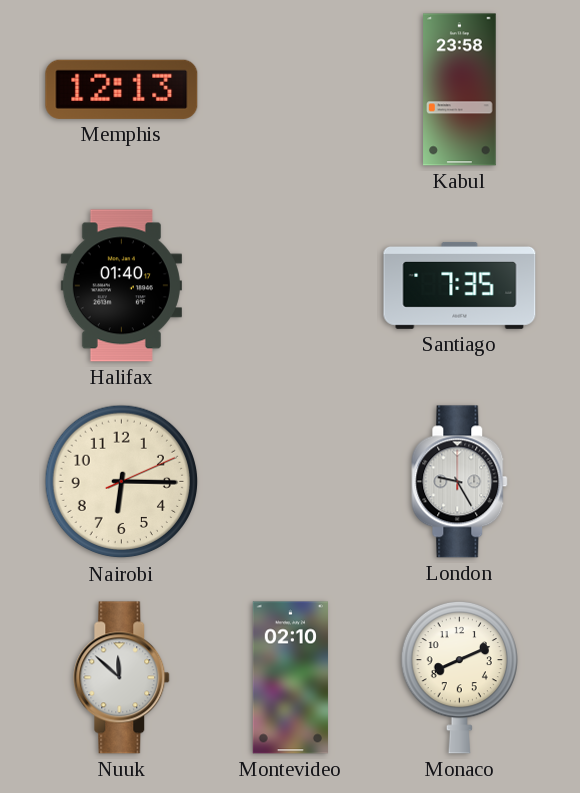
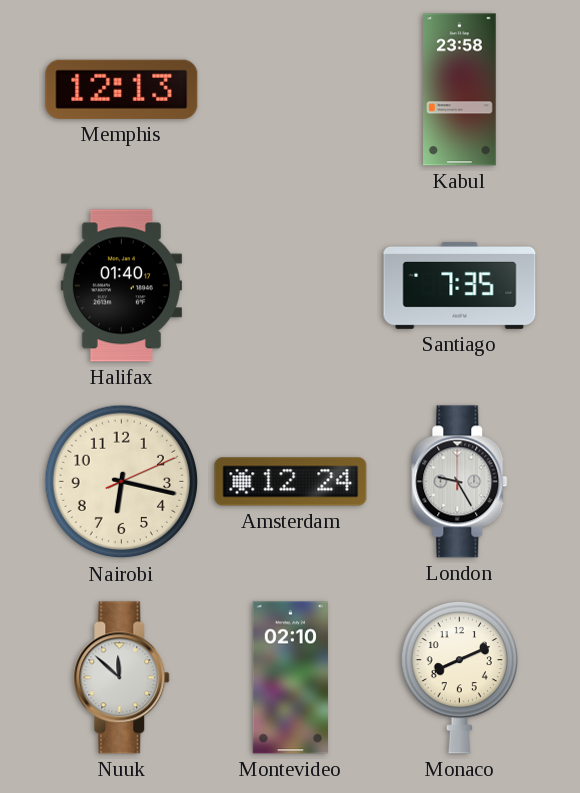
Nairobi: 6:15 -> 6:17
Amsterdam: none -> 12:24
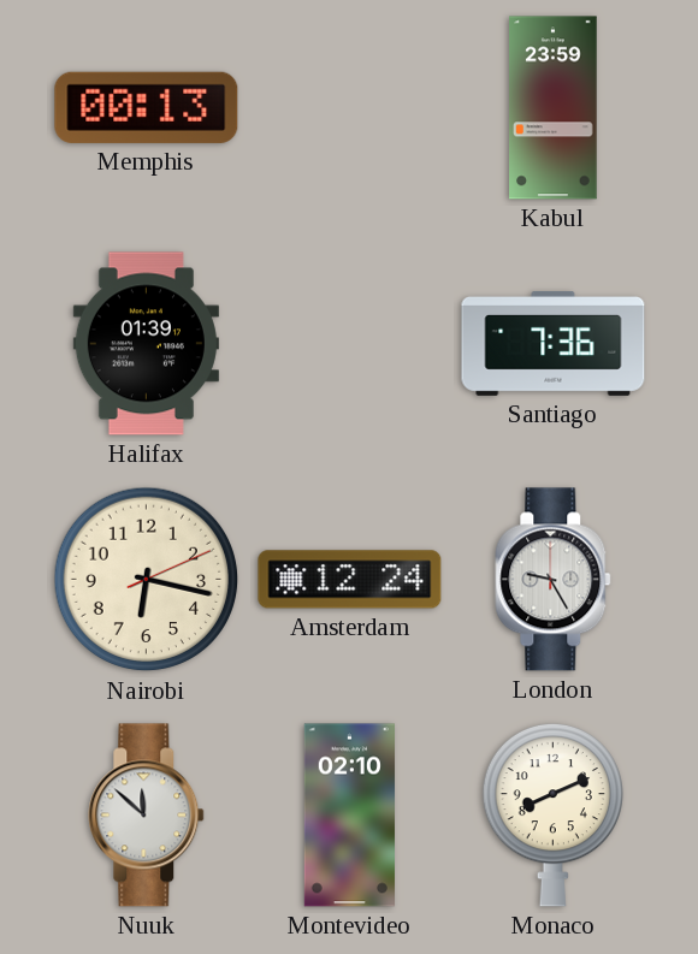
Memphis: 12:13 -> 00:13
Kabul: 23:58 -> 23:59
Halifax: 01:40 -> 01:39
Santiago: 7:35 -> 7:36
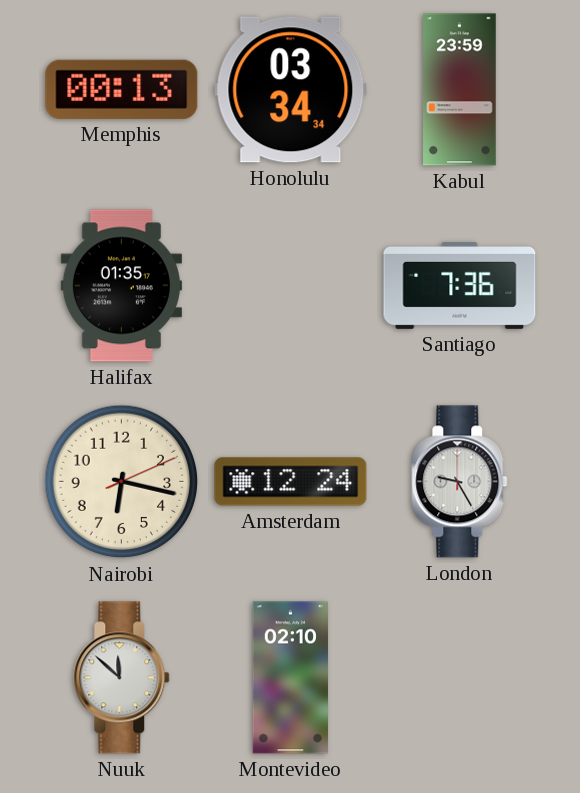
Honolulu: none -> 03:34
Halifax: 01:39 -> 01:35
Monaco: 8:11 -> none
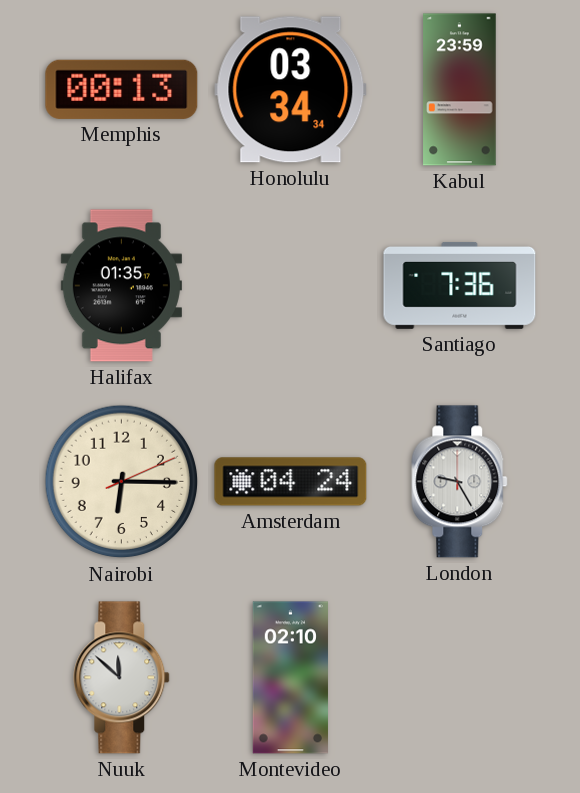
Nairobi: 6:17 -> 6:15
Amsterdam: 12:24 -> 04:24
